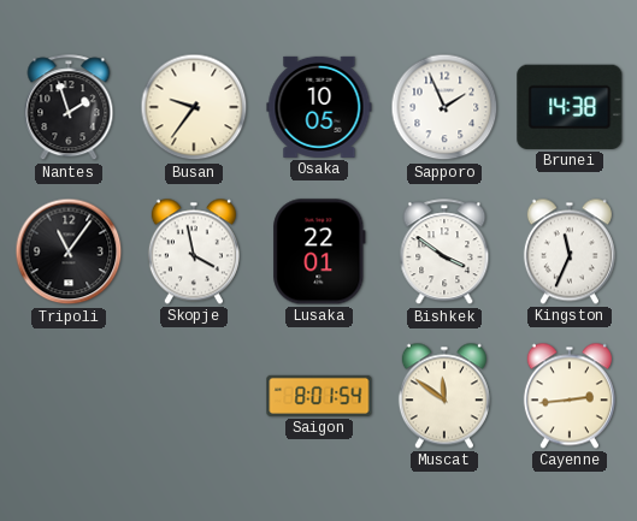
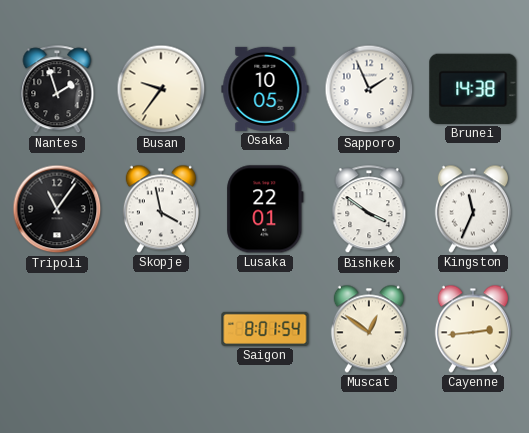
Muscat: 11:51 -> 12:51
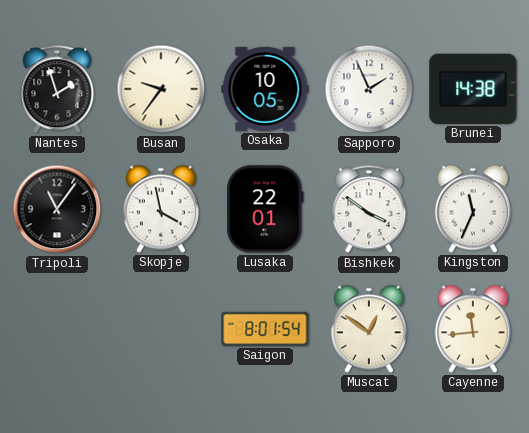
Cayenne: 2:44 -> 11:44
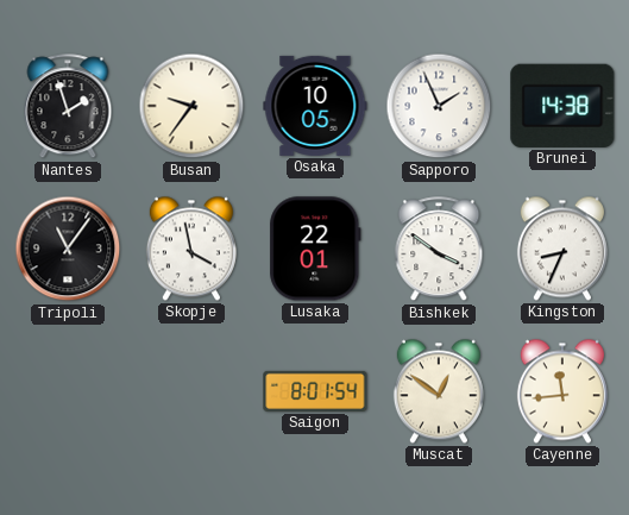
Kingston: 11:34 -> 8:34
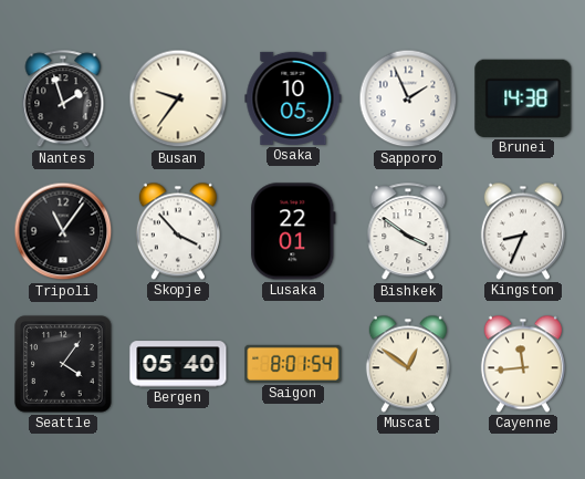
Skopje: 3:58 -> 3:53
Seattle: none -> 4:06
Bergen: none -> 05:40
